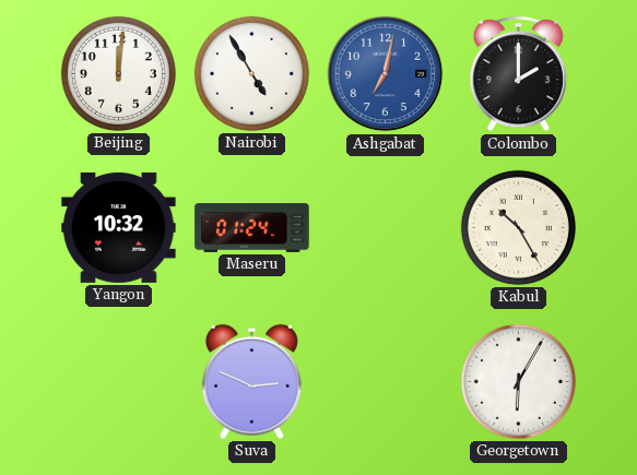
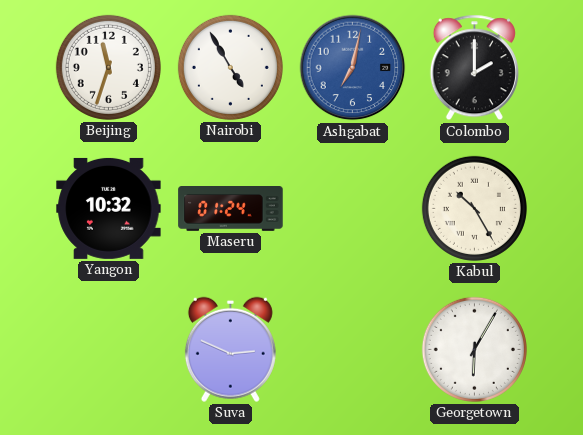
Beijing: 12:01 -> 11:33
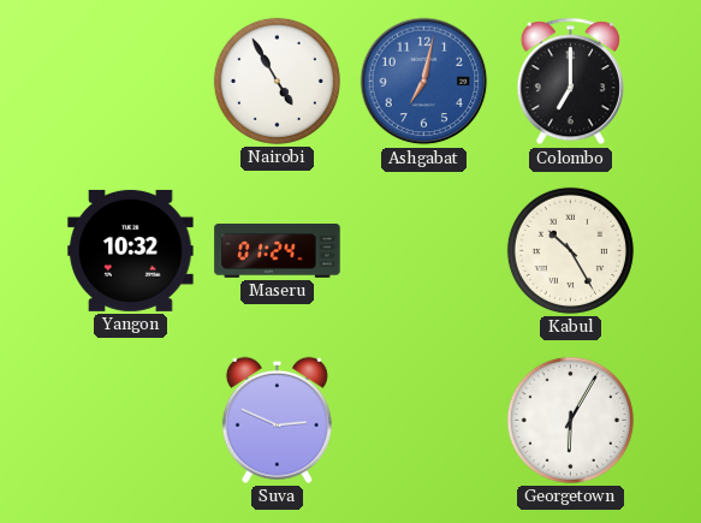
Beijing: 11:33 -> none
Colombo: 2:00 -> 7:00
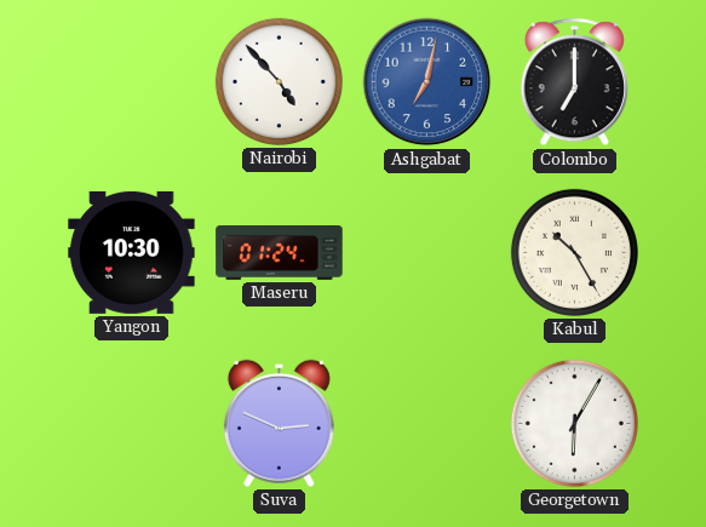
Nairobi: 4:55 -> 4:53
Yangon: 10:32 -> 10:30
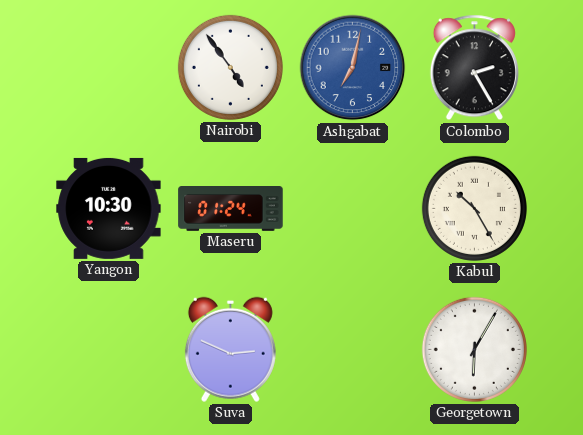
Nairobi: 4:53 -> 4:54
Colombo: 7:00 -> 2:25
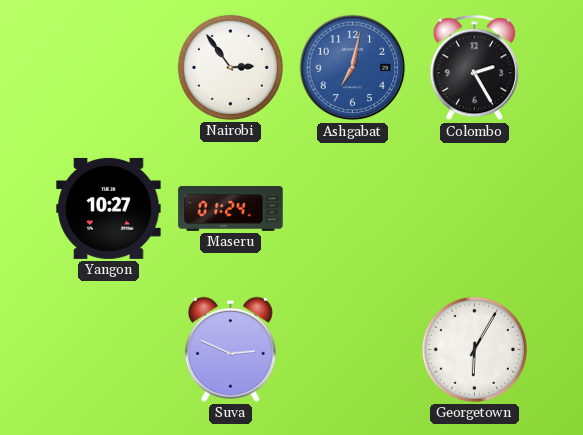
Nairobi: 4:54 -> 2:54
Yangon: 10:30 -> 10:27
Kabul: 10:25 -> none
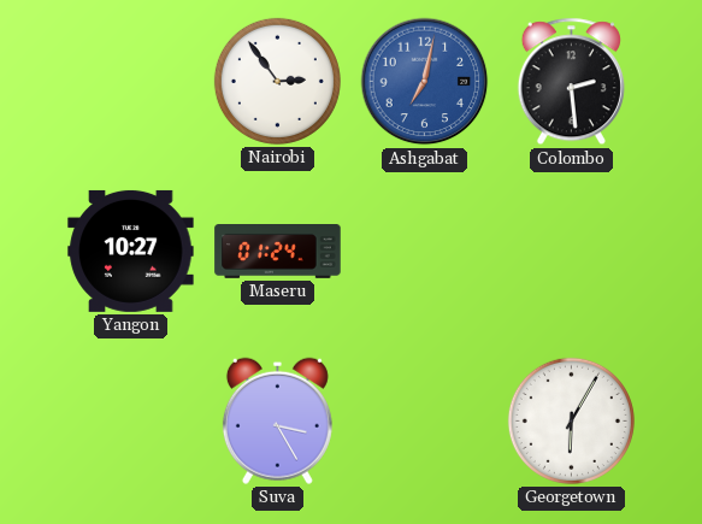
Colombo: 2:25 -> 2:29
Suva: 2:49 -> 3:25
